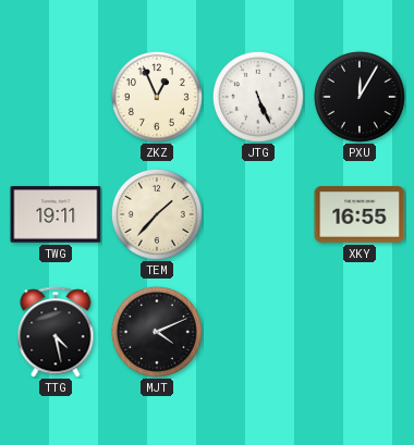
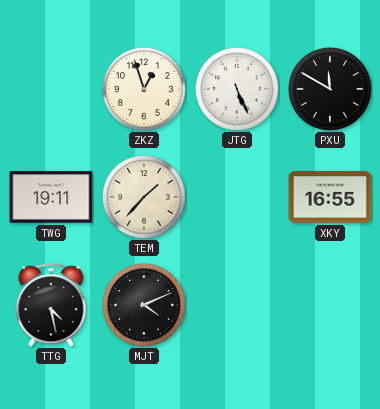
ZKZ: 12:56 -> 12:57
PXU: 12:05 -> 11:50
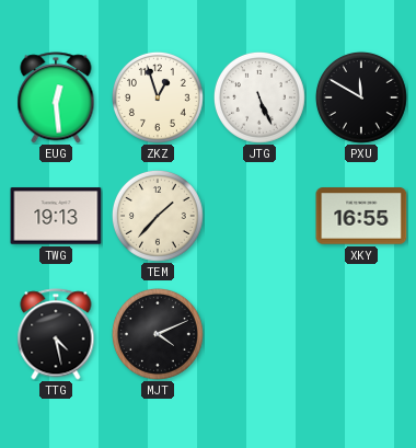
EUG: none -> 12:29
TWG: 19:11 -> 19:13
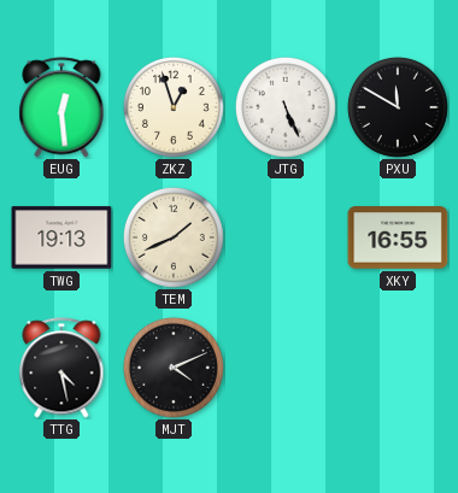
TEM: 1:37 -> 1:41
